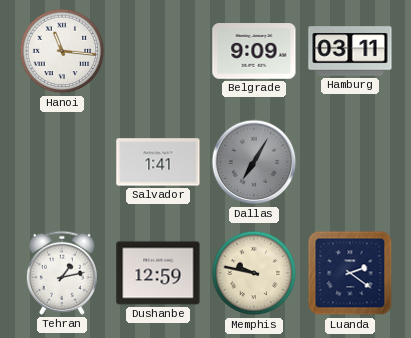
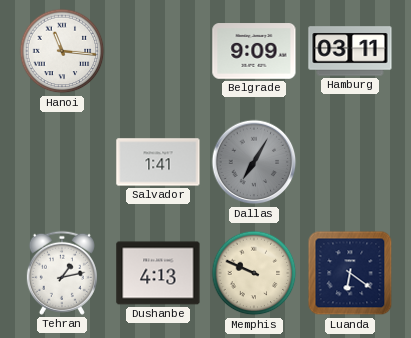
Dushanbe: 12:59 -> 4:13
Memphis: 9:47 -> 9:49
Luanda: 2:21 -> 6:21
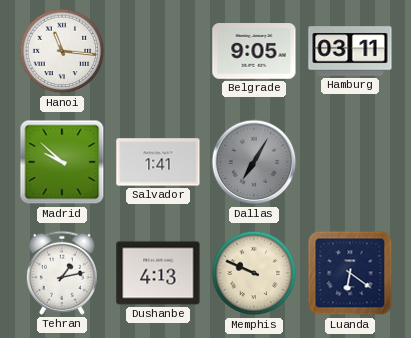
Belgrade: 9:09 -> 9:05
Madrid: none -> 9:52
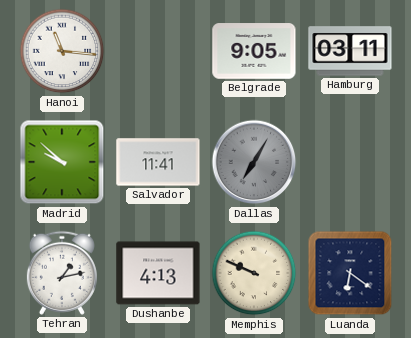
Salvador: 1:41 -> 11:41
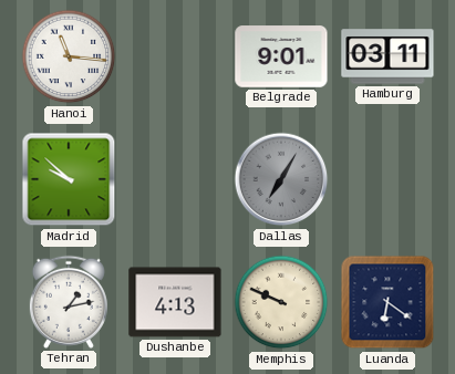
Belgrade: 9:05 -> 9:01
Salvador: 11:41 -> none
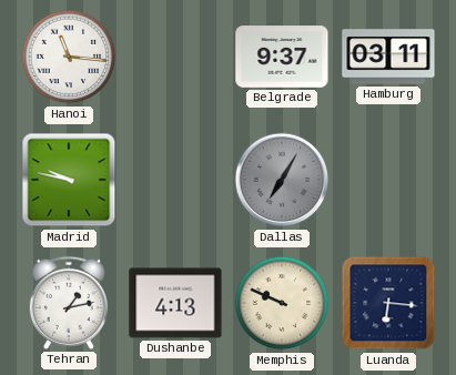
Belgrade: 9:01 -> 9:37
Madrid: 9:52 -> 9:47
Luanda: 6:21 -> 6:16
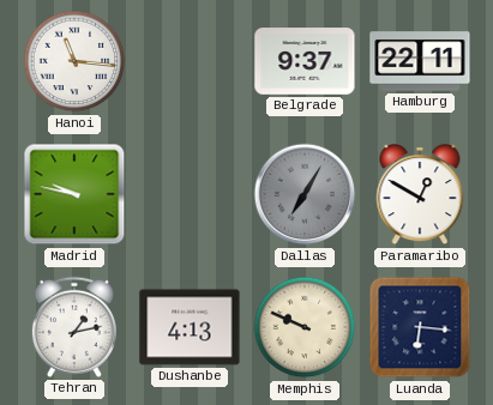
Hamburg: 03:11 -> 22:11
Paramaribo: none -> 12:50
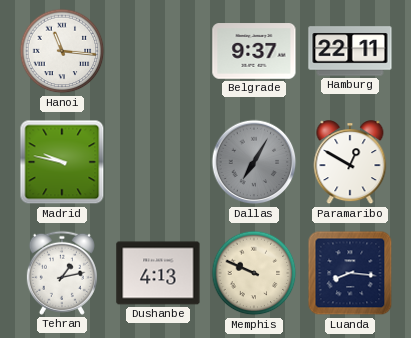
Luanda: 6:16 -> 8:16
